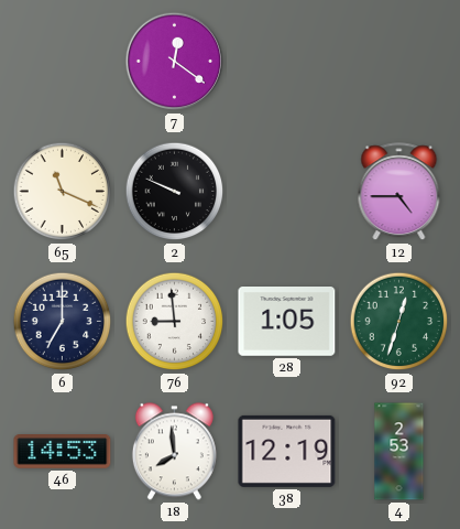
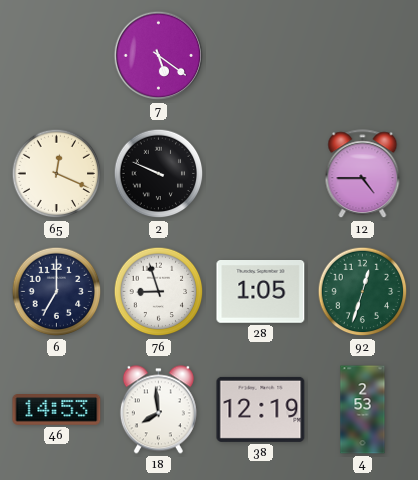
7: 12:21 -> 5:21
65: 11:19 -> 12:19
76: 8:59 -> 8:57
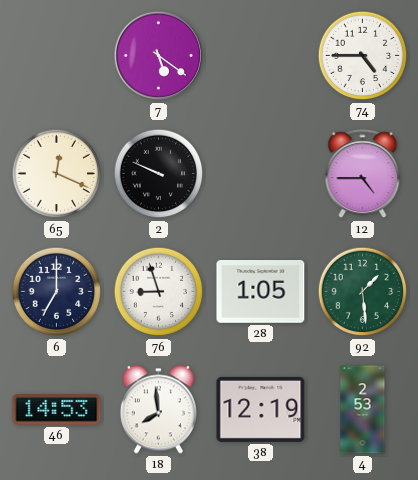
74: none -> 4:45
92: 12:33 -> 1:29
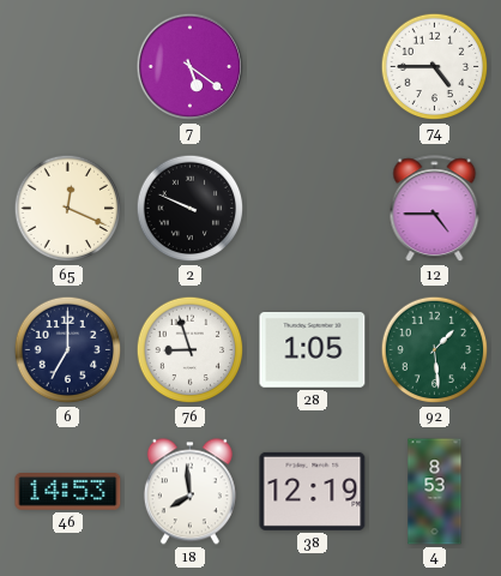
4: 2:53 -> 8:53
